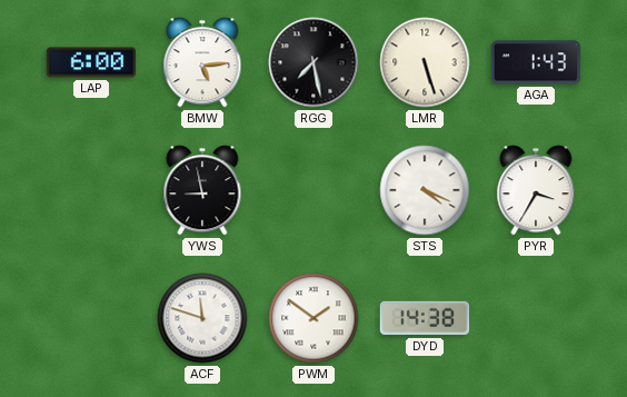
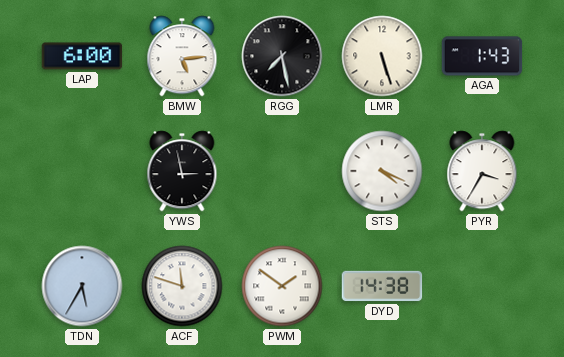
YWS: 8:58 -> 2:58
TDN: none -> 5:35
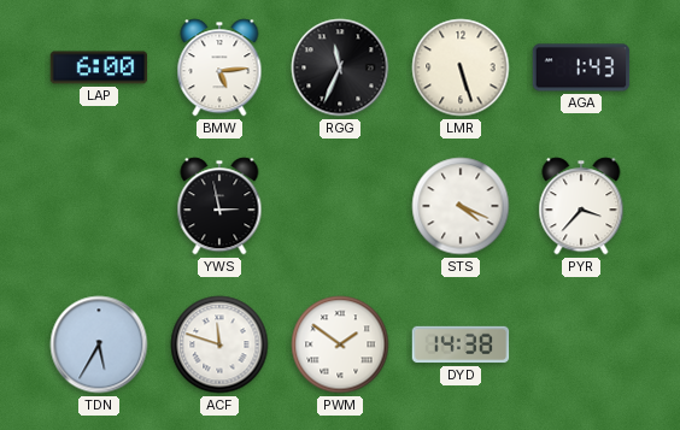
RGG: 7:28 -> 11:34
PYR: 3:35 -> 3:37
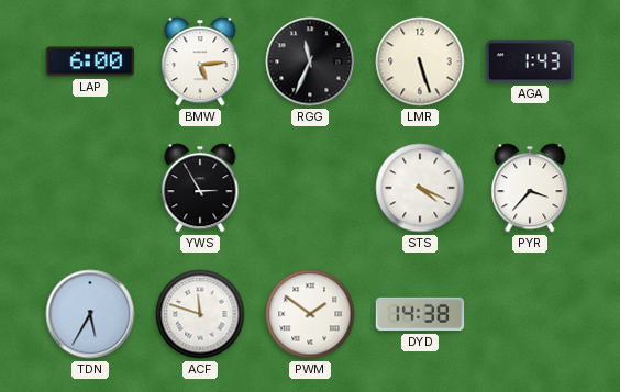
YWS: 2:58 -> 2:55
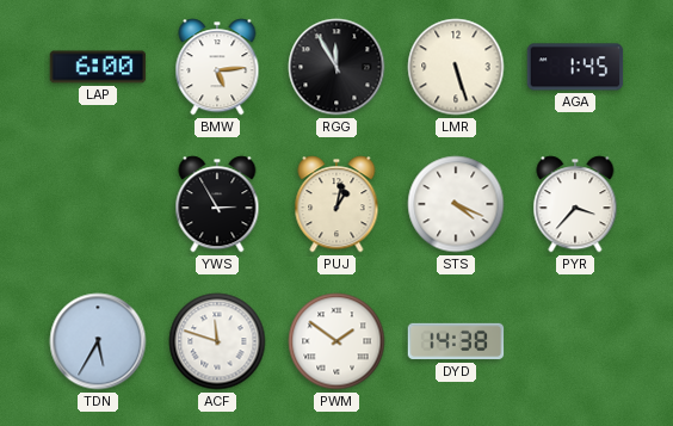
RGG: 11:34 -> 11:55
AGA: 1:43 -> 1:45
PUJ: none -> 1:02
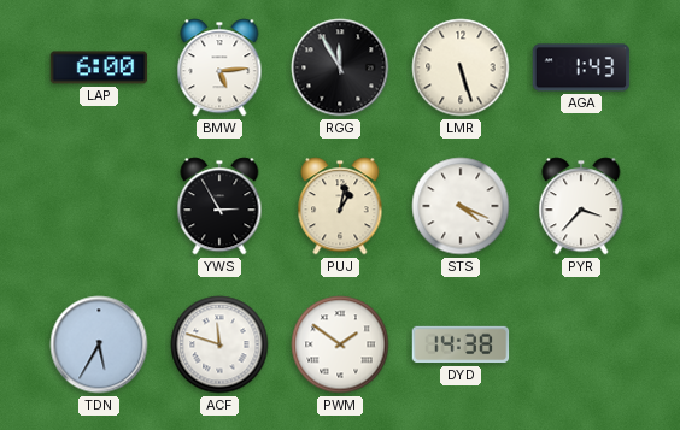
AGA: 1:45 -> 1:43
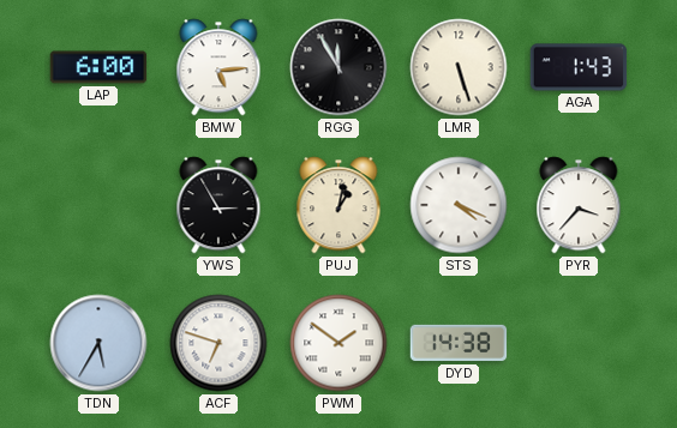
ACF: 11:48 -> 6:48
